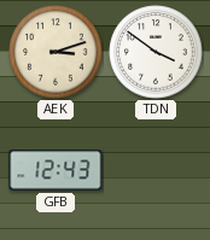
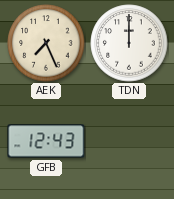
AEK: 3:12 -> 7:26
TDN: 3:51 -> 12:00
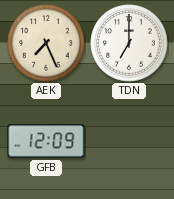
TDN: 12:00 -> 7:00
GFB: 12:43 -> 12:09
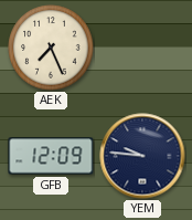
TDN: 7:00 -> none
YEM: none -> 9:46
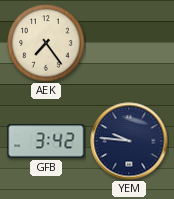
AEK: 7:26 -> 7:24
GFB: 12:09 -> 3:42
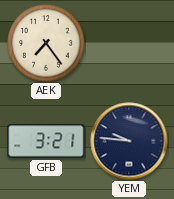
GFB: 3:42 -> 3:21
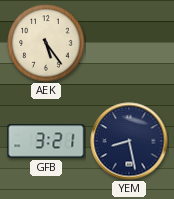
AEK: 7:24 -> 5:24
YEM: 9:46 -> 8:28
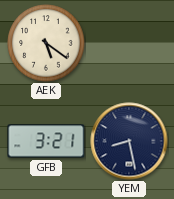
AEK: 5:24 -> 5:21
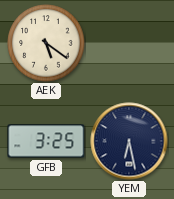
GFB: 3:21 -> 3:25
YEM: 8:28 -> 6:28
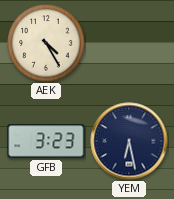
AEK: 5:21 -> 4:25
GFB: 3:25 -> 3:23
